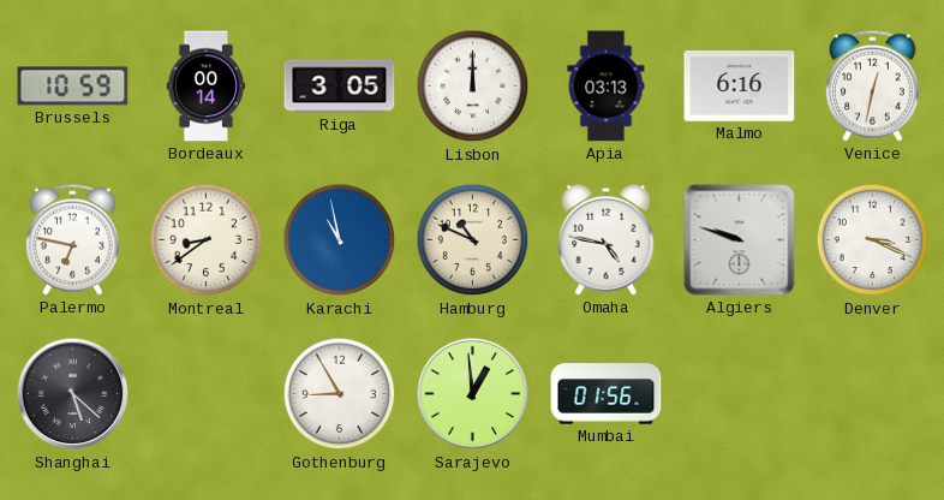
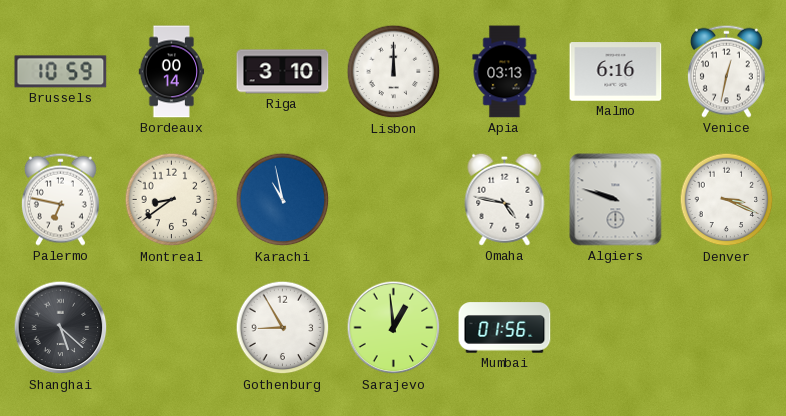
Riga: 3:05 -> 3:10
Hamburg: 10:49 -> none
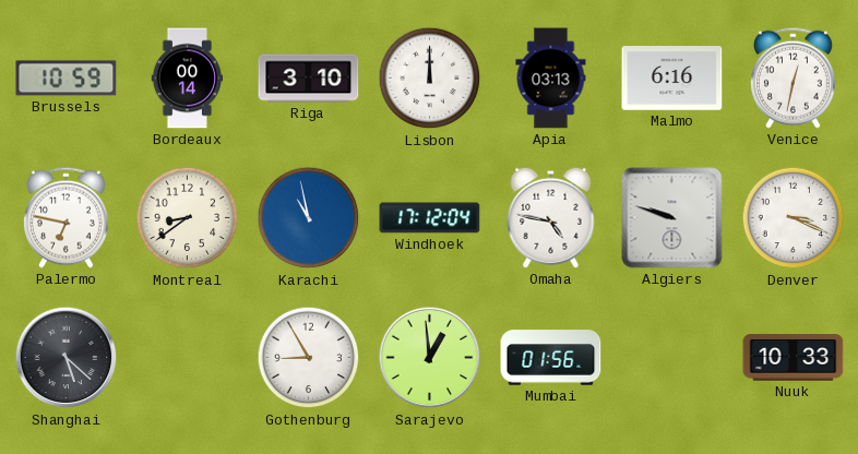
Windhoek: none -> 17:12
Nuuk: none -> 10:33
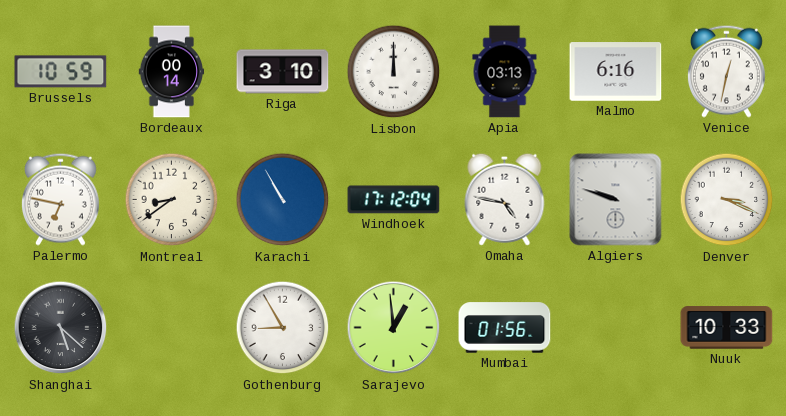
Karachi: 10:58 -> 10:55
